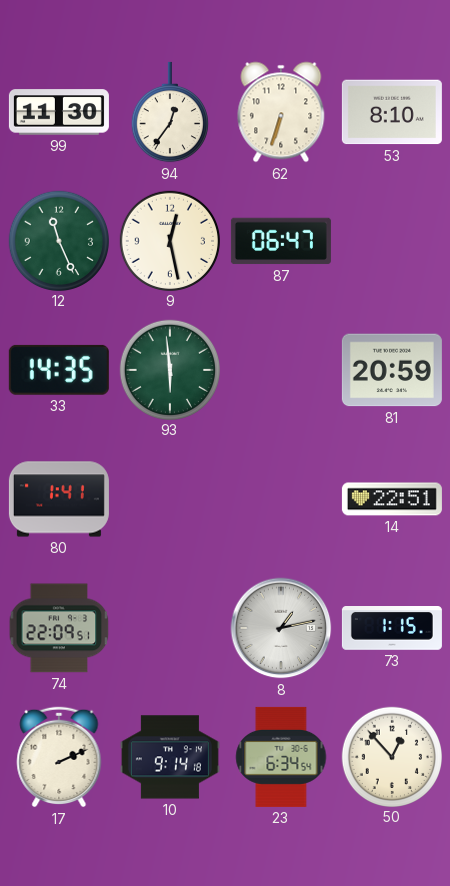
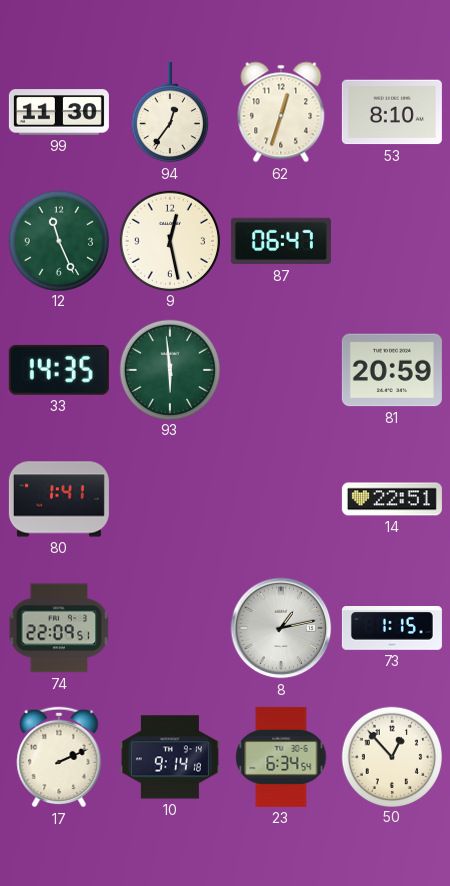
62: 6:33 -> 12:33
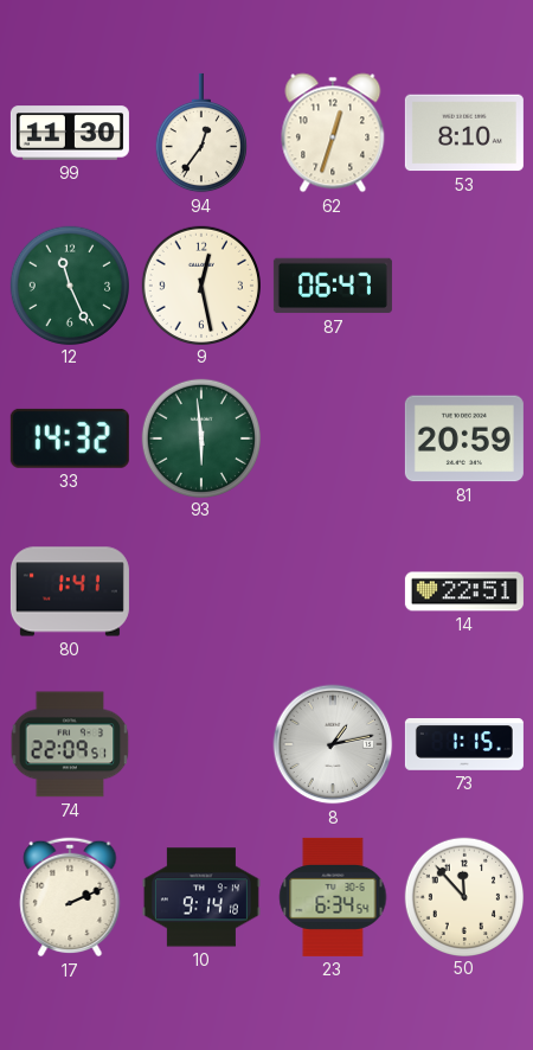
33: 14:35 -> 14:32
50: 12:53 -> 11:53
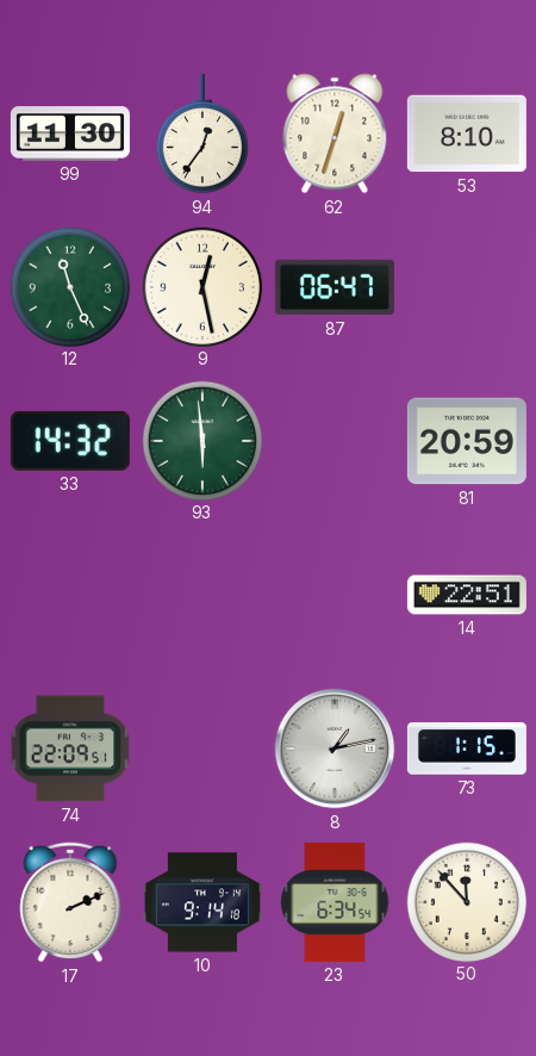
80: 1:41 -> none
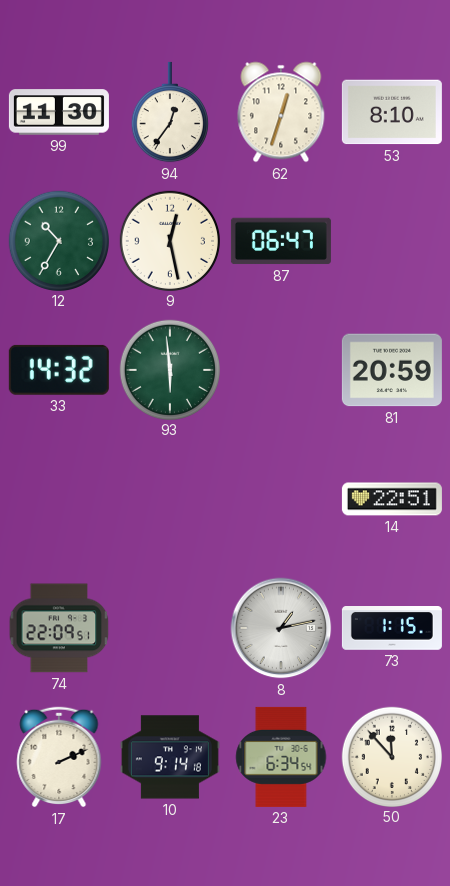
12: 11:26 -> 10:35
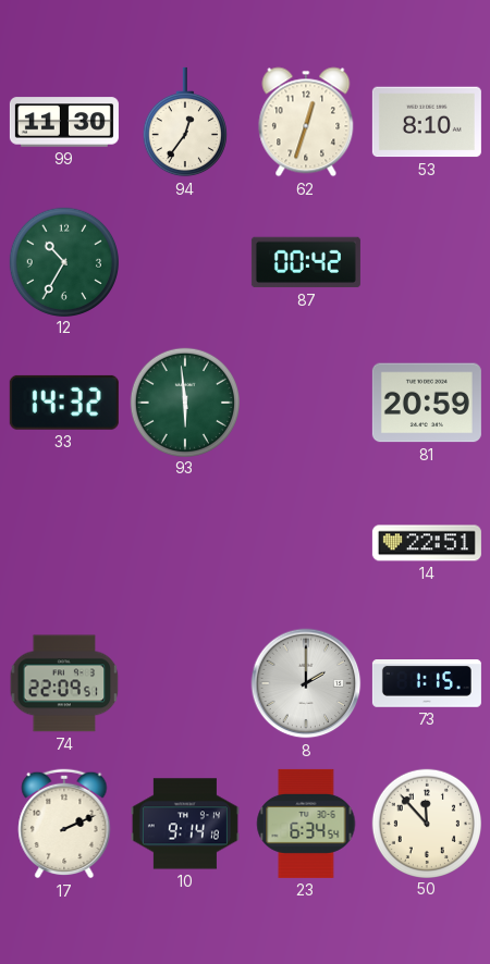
9: 12:28 -> none
87: 06:47 -> 00:42
8: 1:13 -> 2:00
